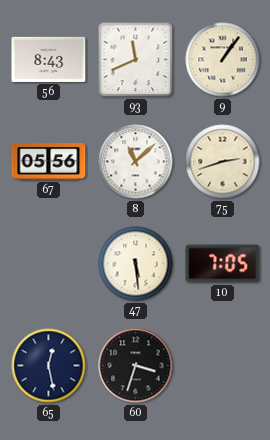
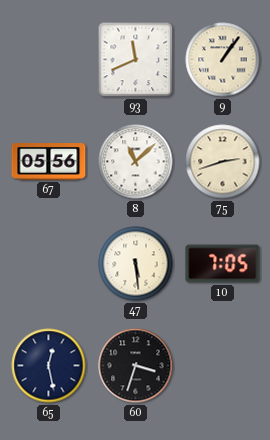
56: 8:43 -> none
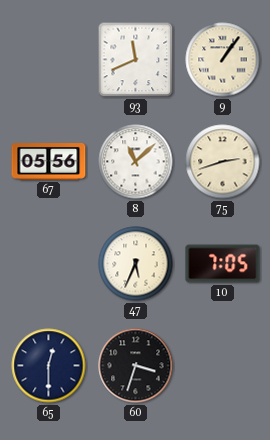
47: 5:29 -> 5:34
65: 12:28 -> 12:30
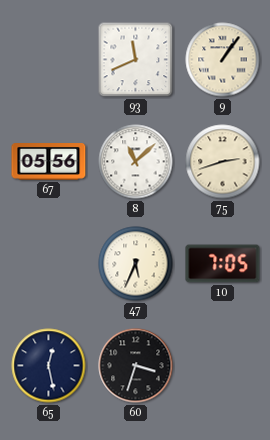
65: 12:30 -> 12:28
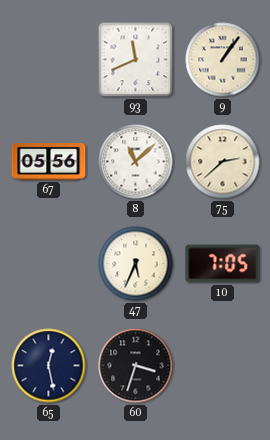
75: 2:42 -> 2:38
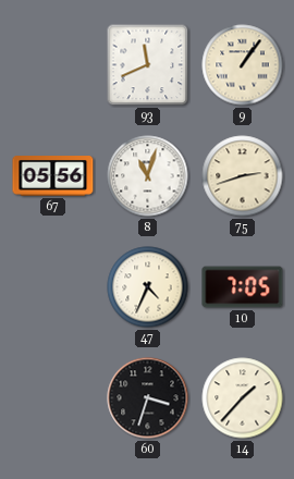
8: 11:08 -> 11:03
75: 2:38 -> 2:42
47: 5:34 -> 4:34
65: 12:28 -> none
14: none -> 1:37
